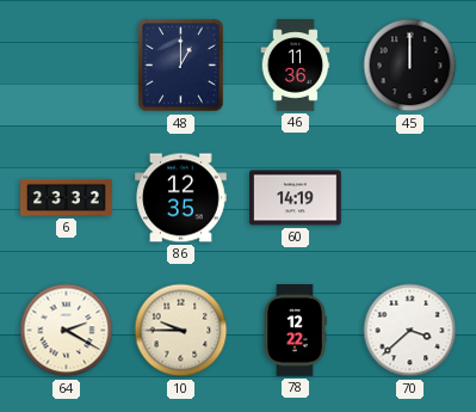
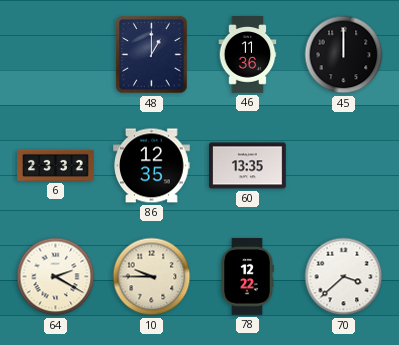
60: 14:19 -> 13:35
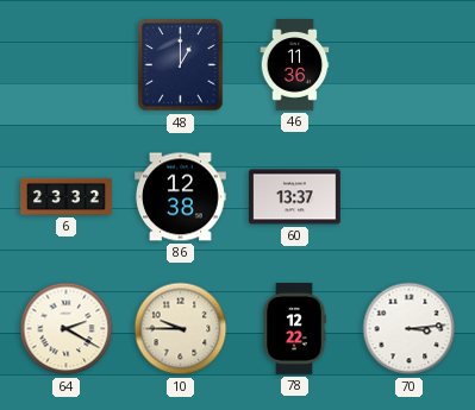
45: 12:00 -> none
86: 12:35 -> 12:38
60: 13:35 -> 13:37
70: 3:38 -> 3:14
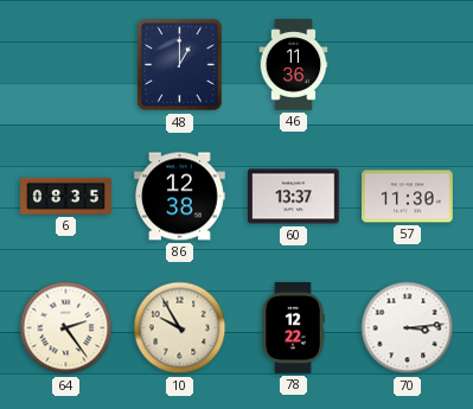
6: 23:32 -> 08:35
57: none -> 11:30
64: 2:20 -> 2:24
10: 9:45 -> 9:55
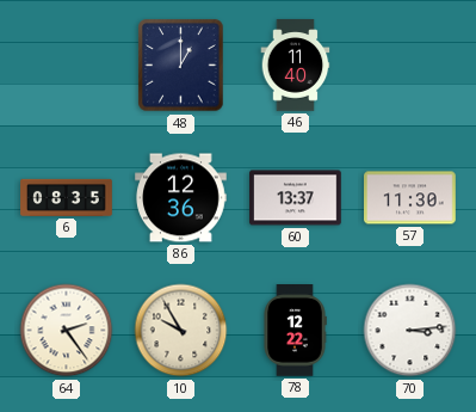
46: 11:36 -> 11:40
86: 12:38 -> 12:36
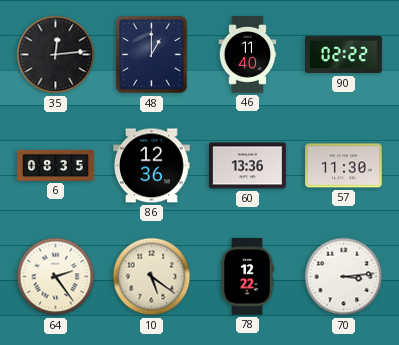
35: none -> 12:14
90: none -> 02:22
60: 13:37 -> 13:36
10: 9:55 -> 5:21
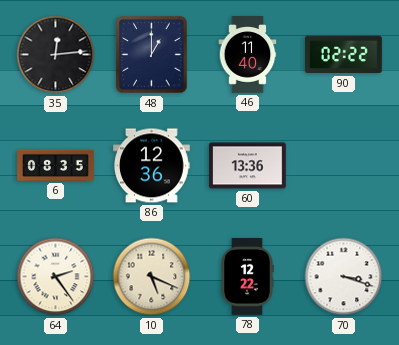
57: 11:30 -> none
10: 5:21 -> 5:19
70: 3:14 -> 3:18
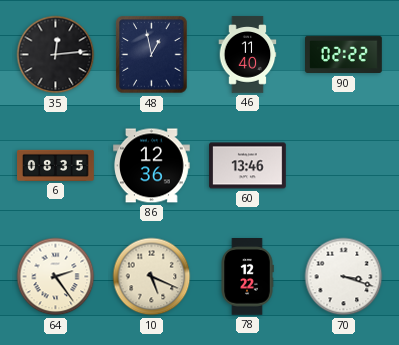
48: 1:00 -> 12:58
60: 13:36 -> 13:46
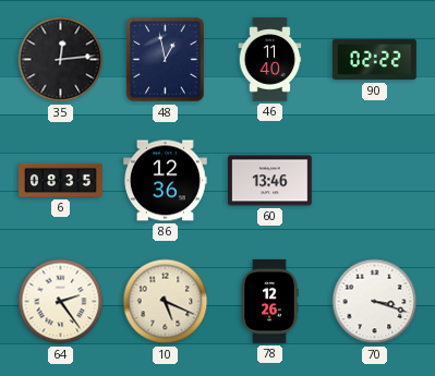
78: 12:22 -> 12:26
